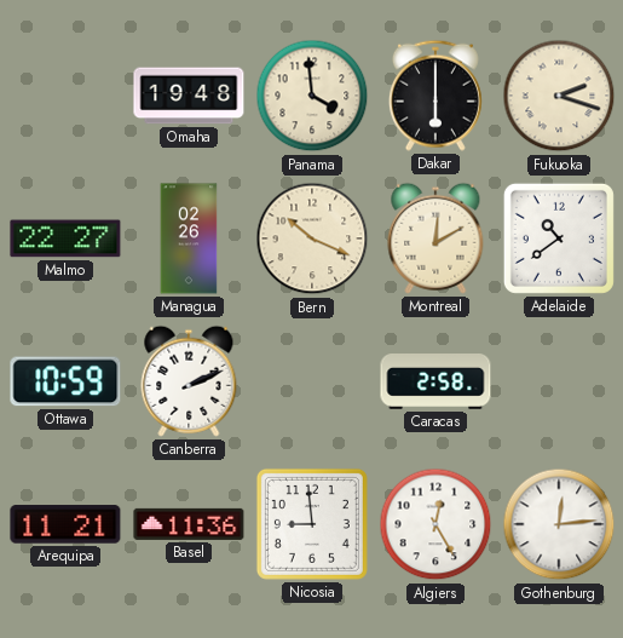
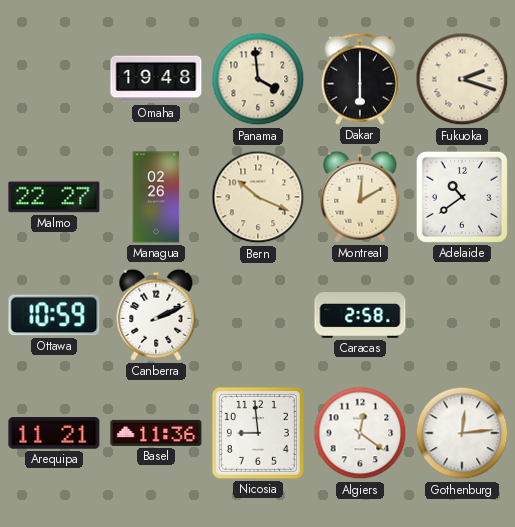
Algiers: 12:25 -> 12:21
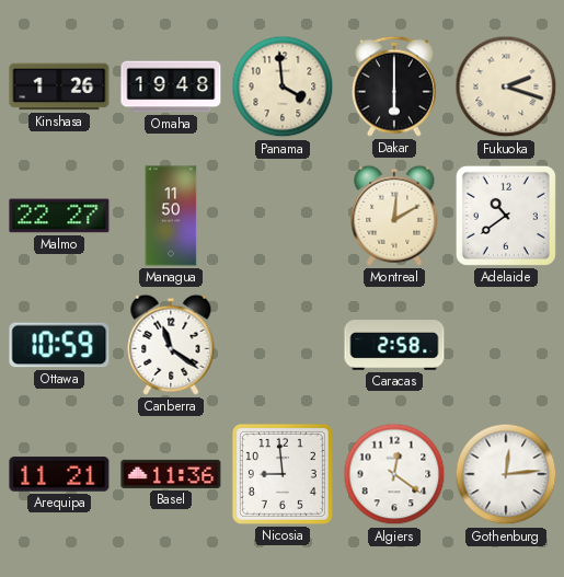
Kinshasa: none -> 1:26
Managua: 02:26 -> 11:50
Bern: 10:19 -> none
Canberra: 2:11 -> 11:21
